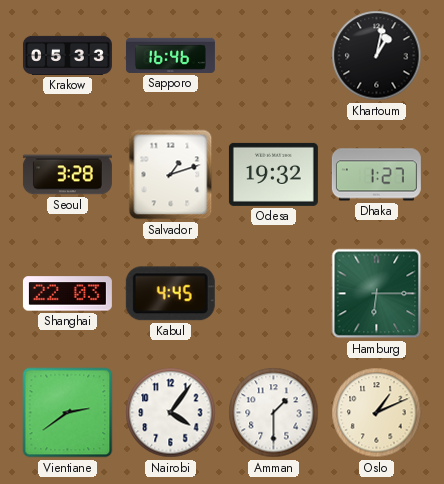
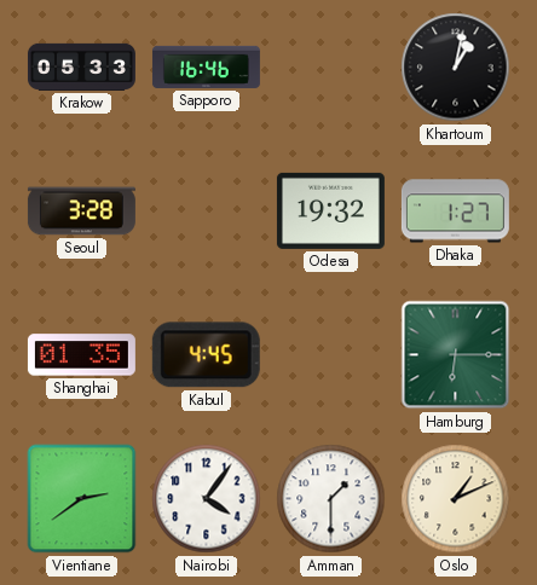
Salvador: 1:12 -> none
Shanghai: 22:03 -> 01:35
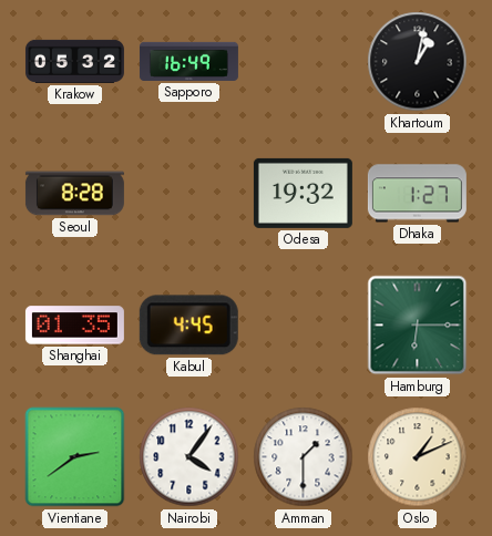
Krakow: 05:33 -> 05:32
Sapporo: 16:46 -> 16:49
Seoul: 3:28 -> 8:28
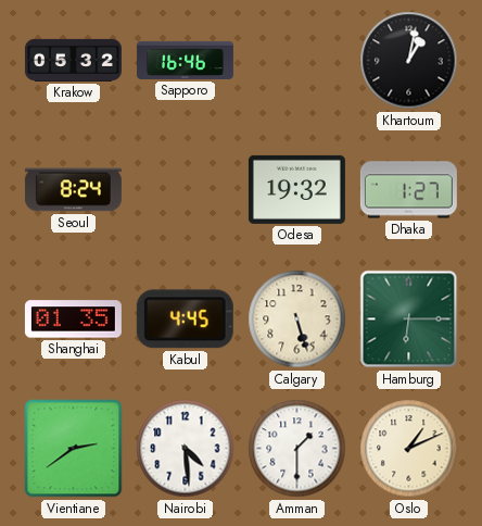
Sapporo: 16:49 -> 16:46
Seoul: 8:28 -> 8:24
Calgary: none -> 5:27
Nairobi: 4:06 -> 4:29
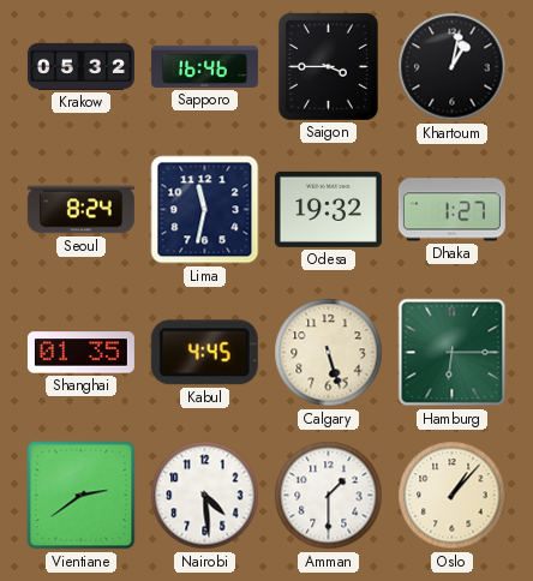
Saigon: none -> 3:45
Lima: none -> 11:32
Oslo: 1:11 -> 1:07
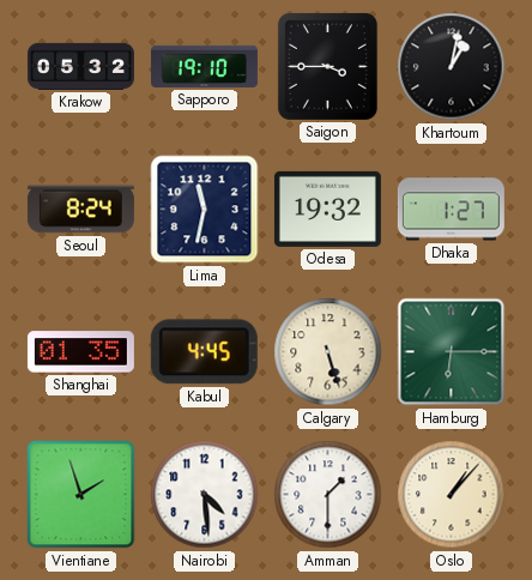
Sapporo: 16:46 -> 19:10
Vientiane: 2:39 -> 1:57
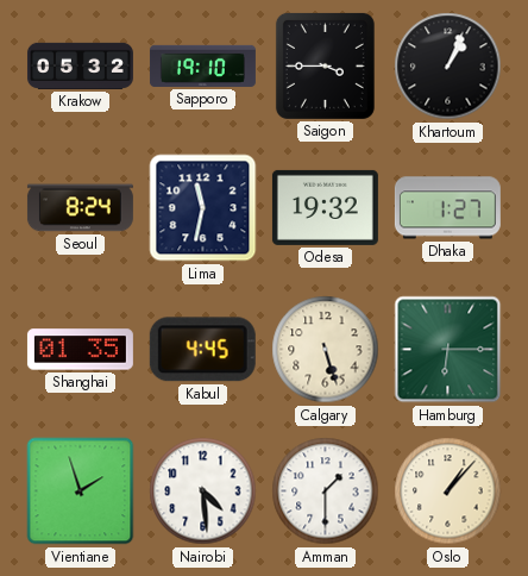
Khartoum: 1:02 -> 1:04
